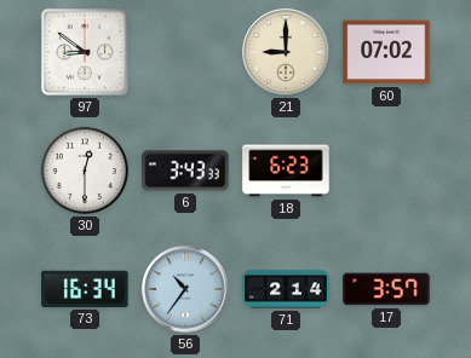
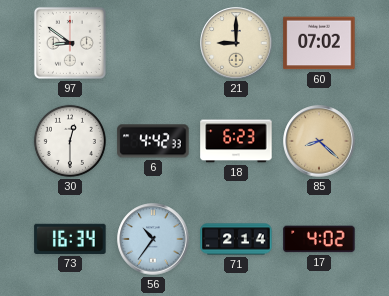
6: 3:43 -> 4:42
85: none -> 8:22
17: 3:57 -> 4:02
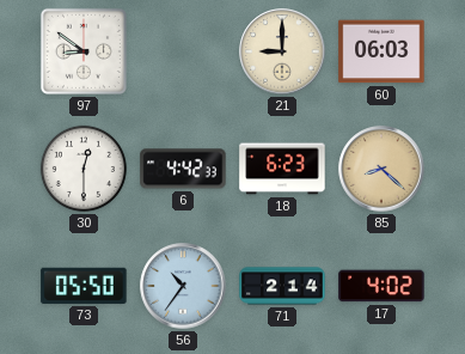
60: 07:02 -> 06:03
73: 16:34 -> 05:50
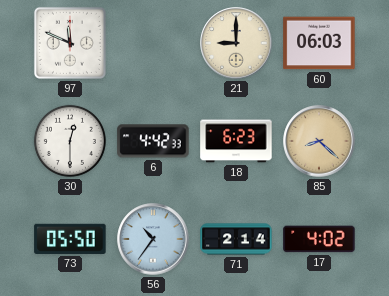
97: 8:51 -> 11:49
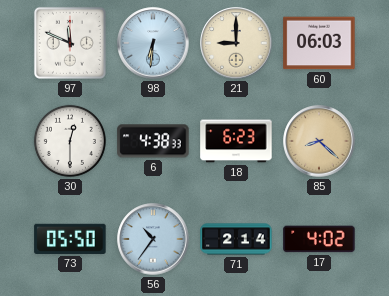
98: none -> 6:31
6: 4:42 -> 4:38
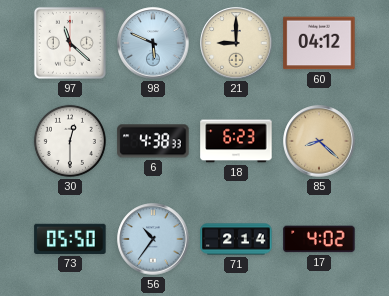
97: 11:49 -> 11:22
98: 6:31 -> 5:49
60: 06:03 -> 04:12
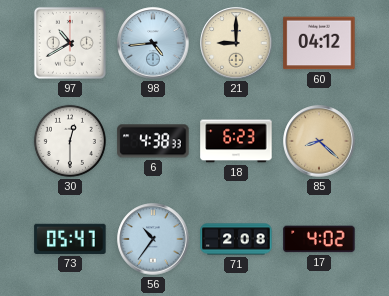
97: 11:22 -> 10:40
98: 5:49 -> 4:44
73: 05:50 -> 05:47
71: 2:14 -> 2:08
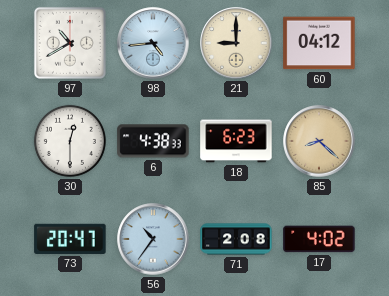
73: 05:47 -> 20:47
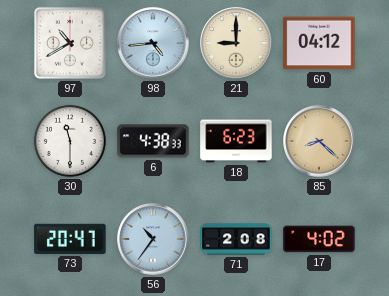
30: 12:30 -> 11:30
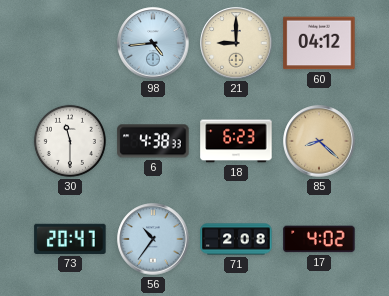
97: 10:40 -> none
